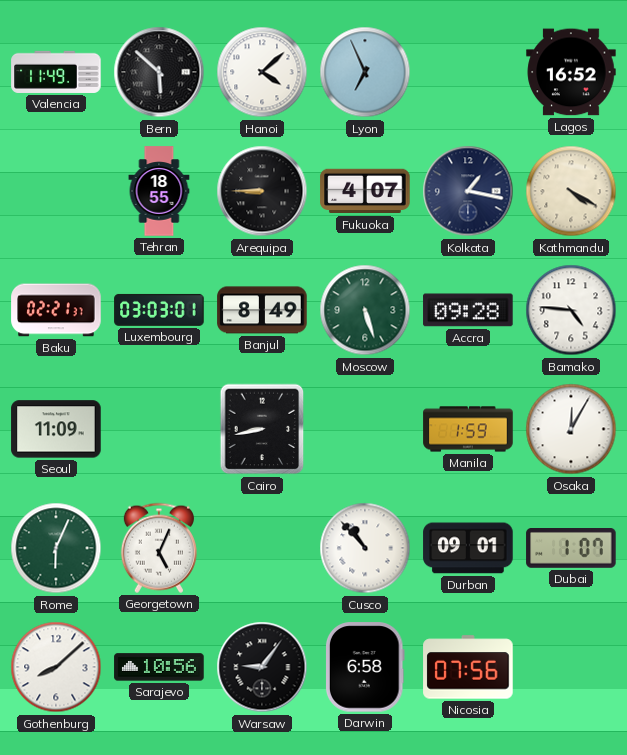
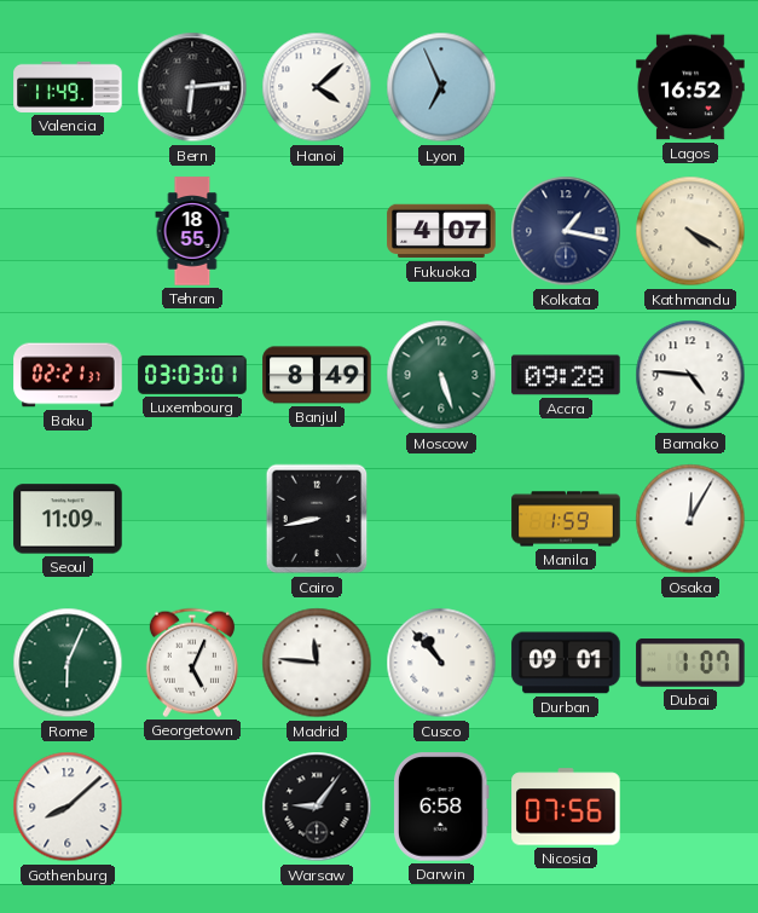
Bern: 5:52 -> 6:14
Arequipa: 8:45 -> none
Madrid: none -> 11:46
Sarajevo: 10:56 -> none
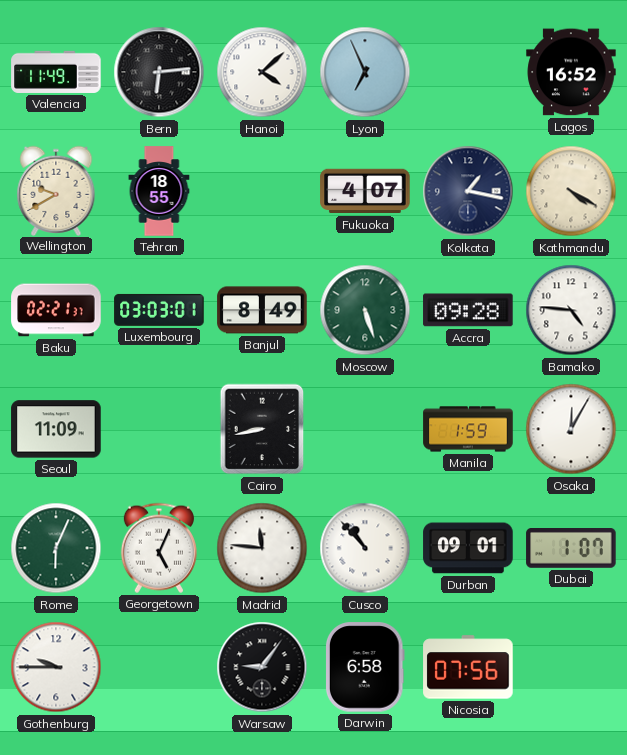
Wellington: none -> 9:40
Gothenburg: 8:08 -> 9:45
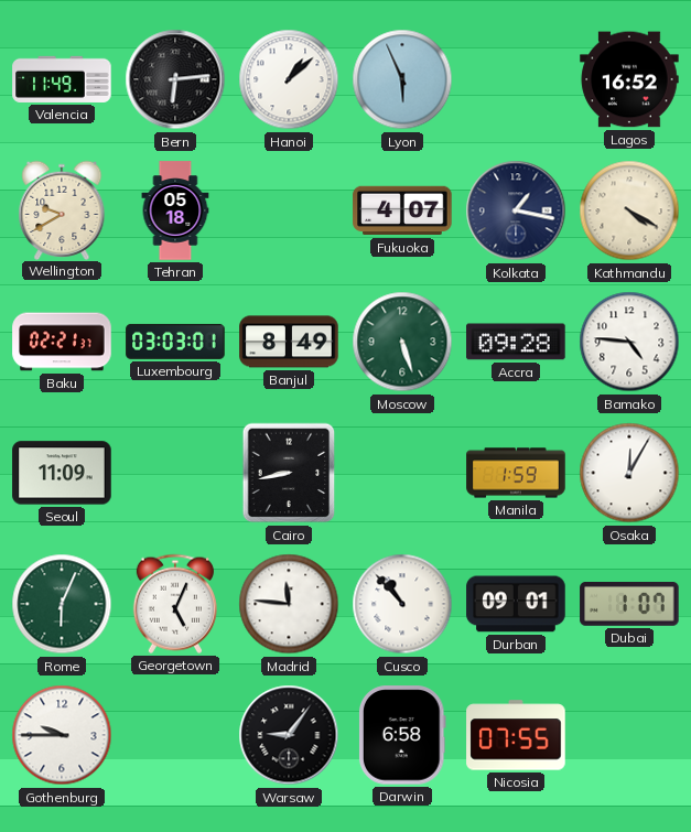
Hanoi: 4:08 -> 1:08
Lyon: 6:56 -> 5:56
Tehran: 18:55 -> 05:18
Nicosia: 07:56 -> 07:55
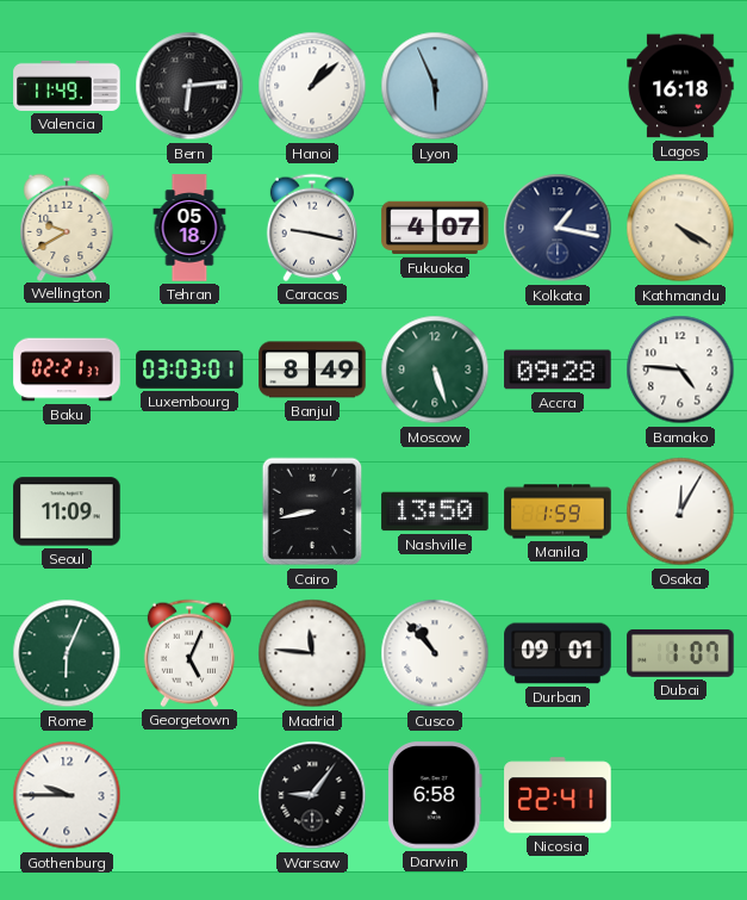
Lagos: 16:52 -> 16:18
Caracas: none -> 9:17
Nashville: none -> 13:50
Nicosia: 07:55 -> 22:41
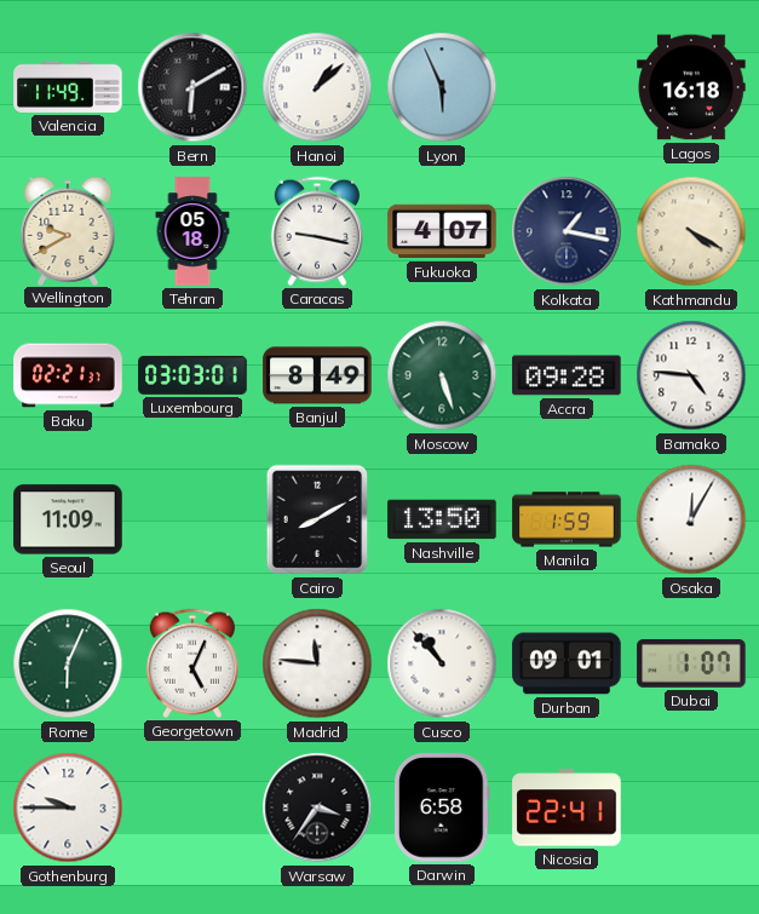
Bern: 6:14 -> 6:10
Cairo: 8:43 -> 8:10
Warsaw: 9:06 -> 3:36
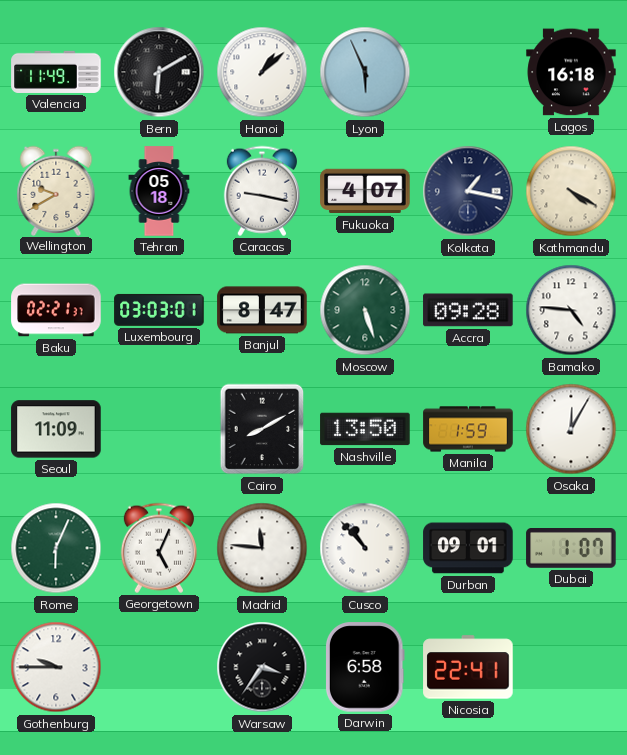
Banjul: 8:49 -> 8:47
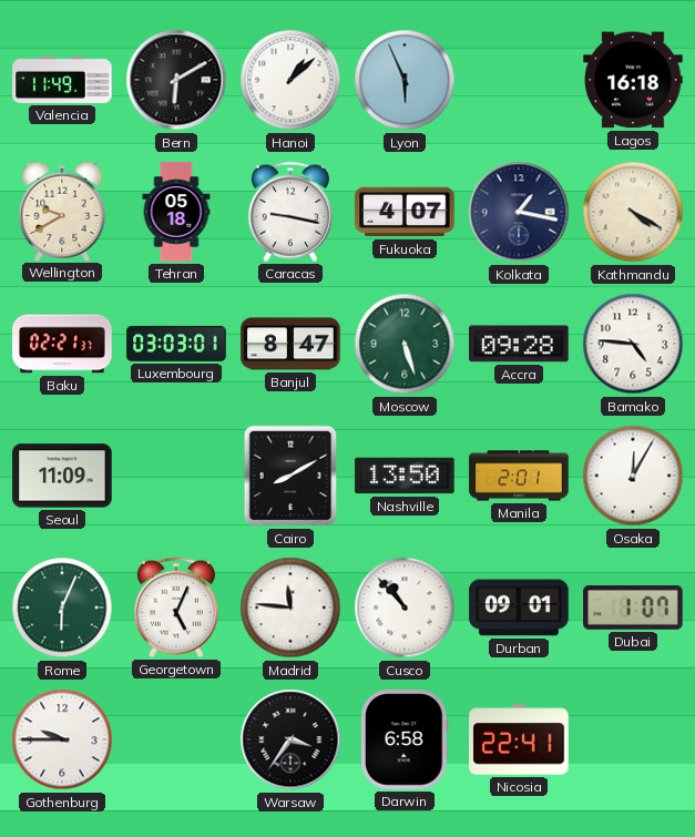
Manila: 1:59 -> 2:01
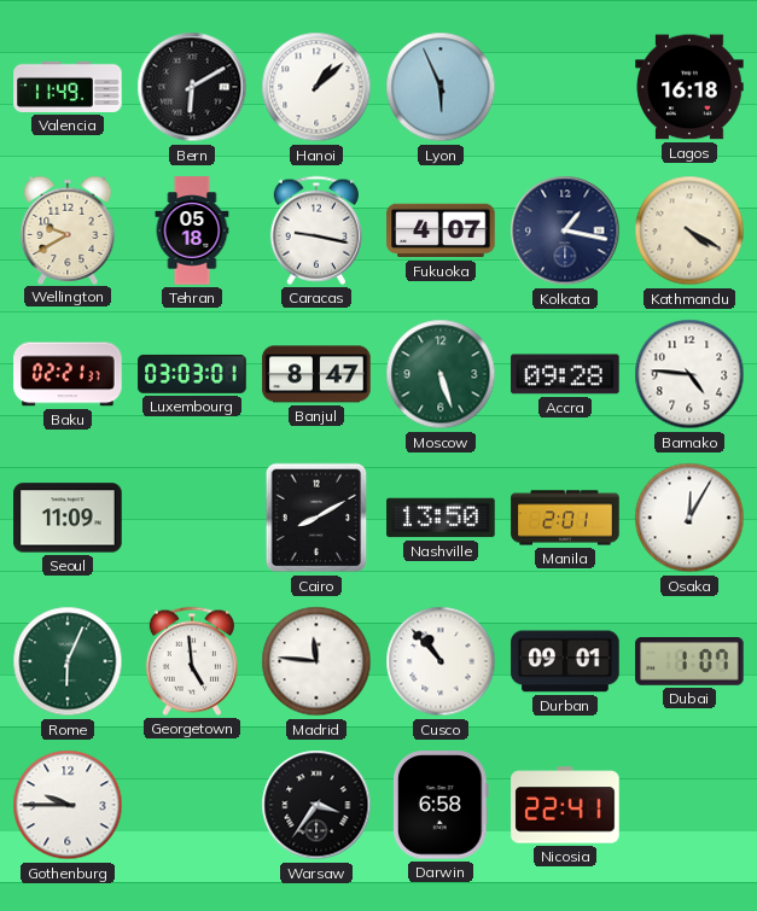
Georgetown: 5:04 -> 4:59
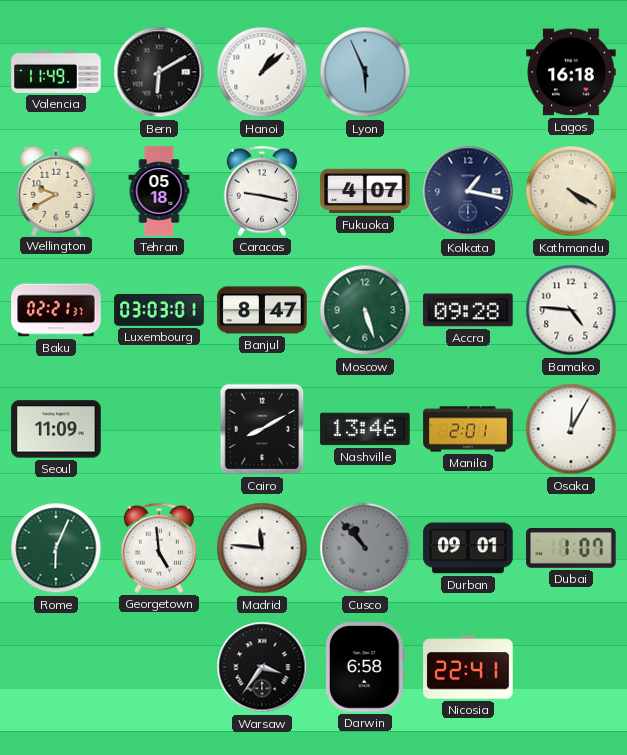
Nashville: 13:50 -> 13:46
Cusco dial: white -> grey
Gothenburg: 9:45 -> none
